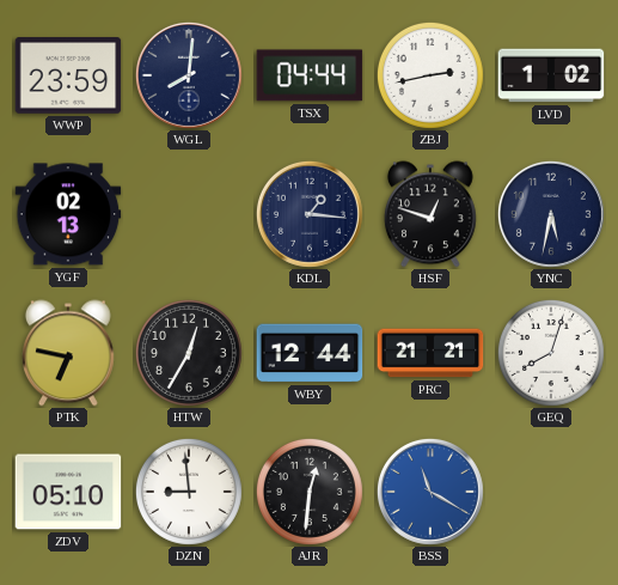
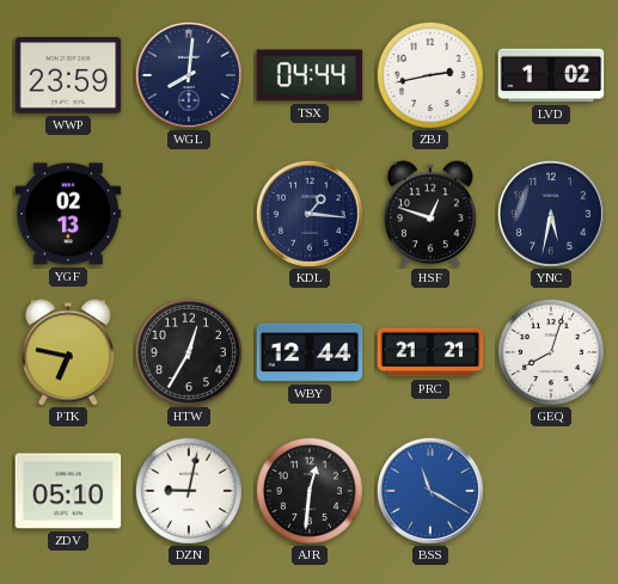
DZN: 8:59 -> 9:02
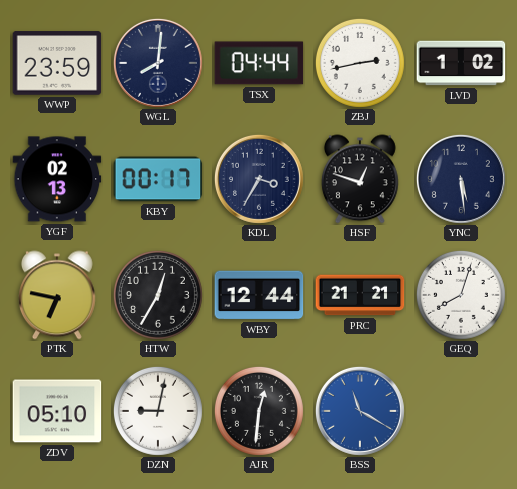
KBY: none -> 00:17
KDL: 1:16 -> 3:35
YNC: 5:32 -> 5:29
